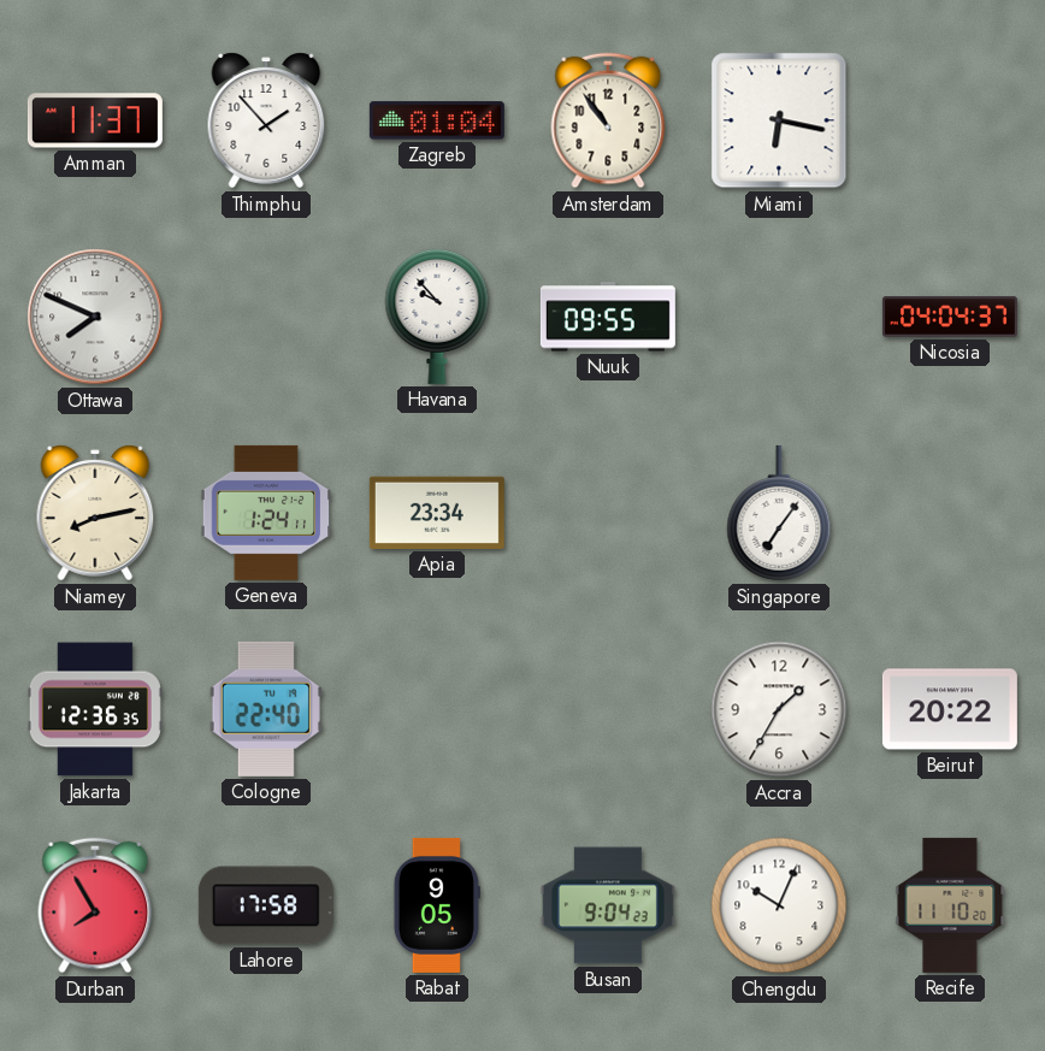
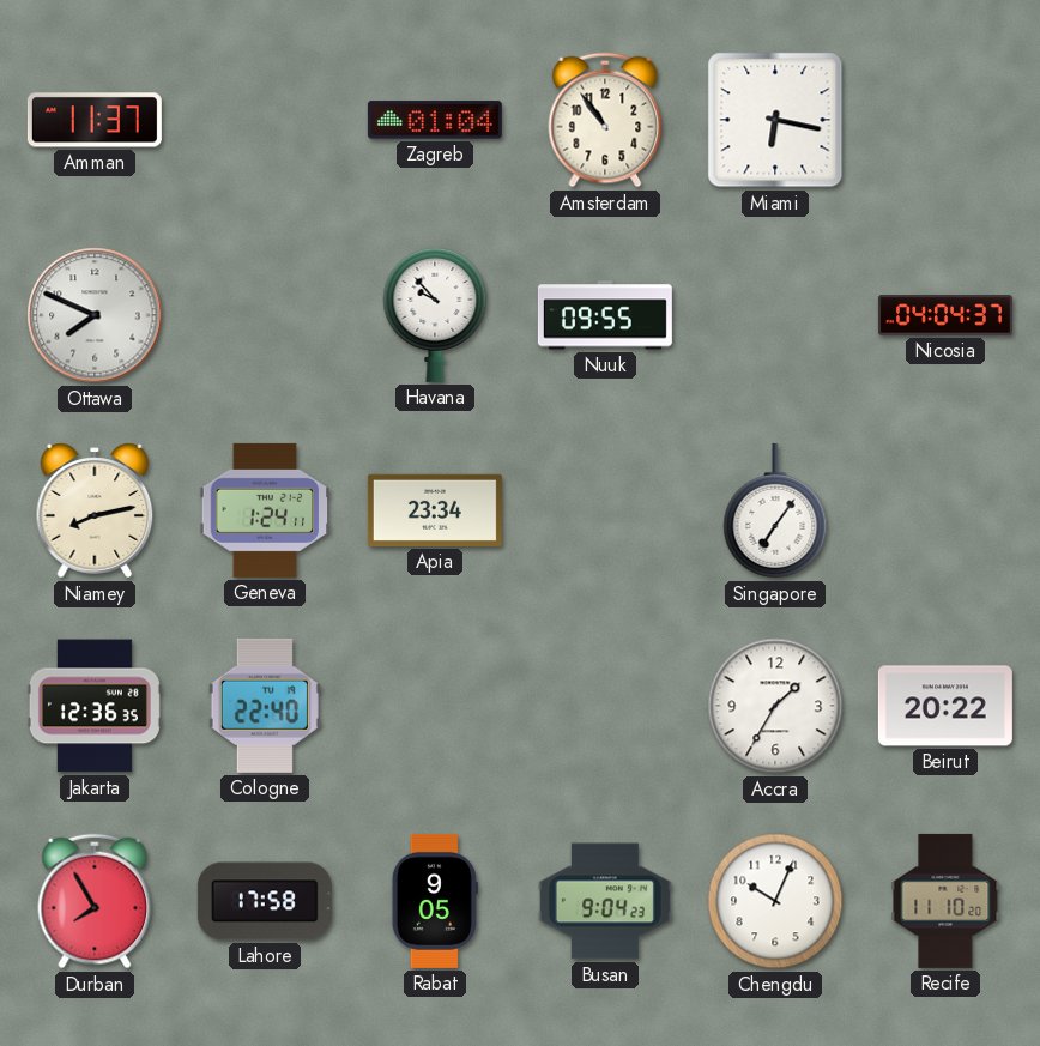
Thimphu: 1:53 -> none
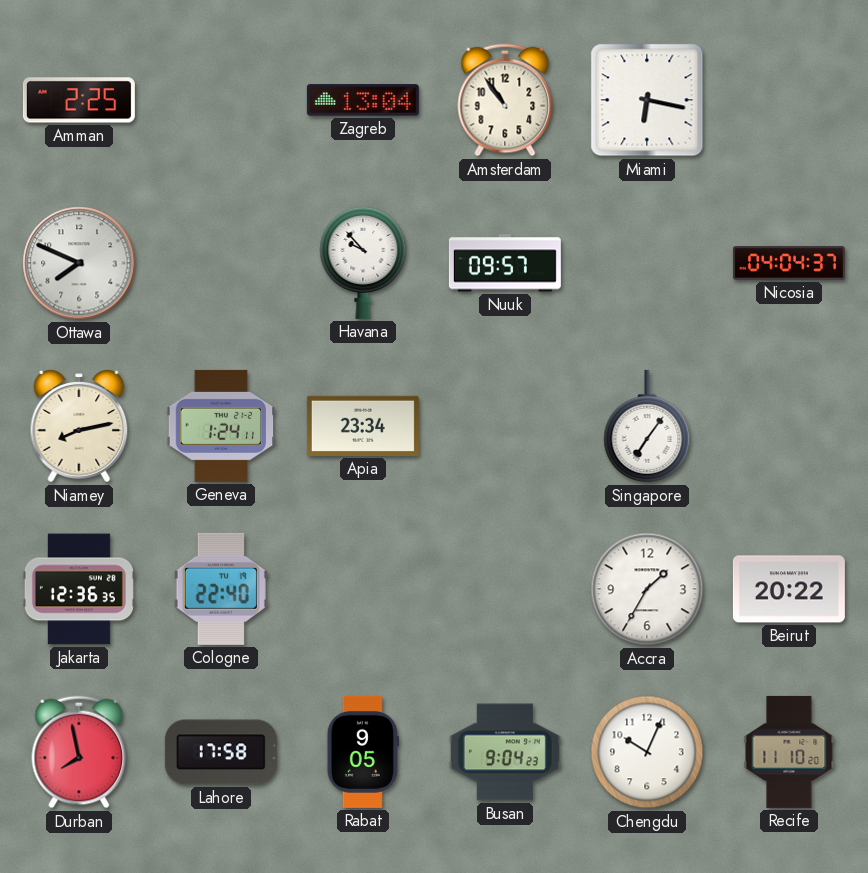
Amman: 11:37 -> 2:25
Zagreb: 01:04 -> 13:04
Nuuk: 09:55 -> 09:57
Durban: 7:55 -> 7:58
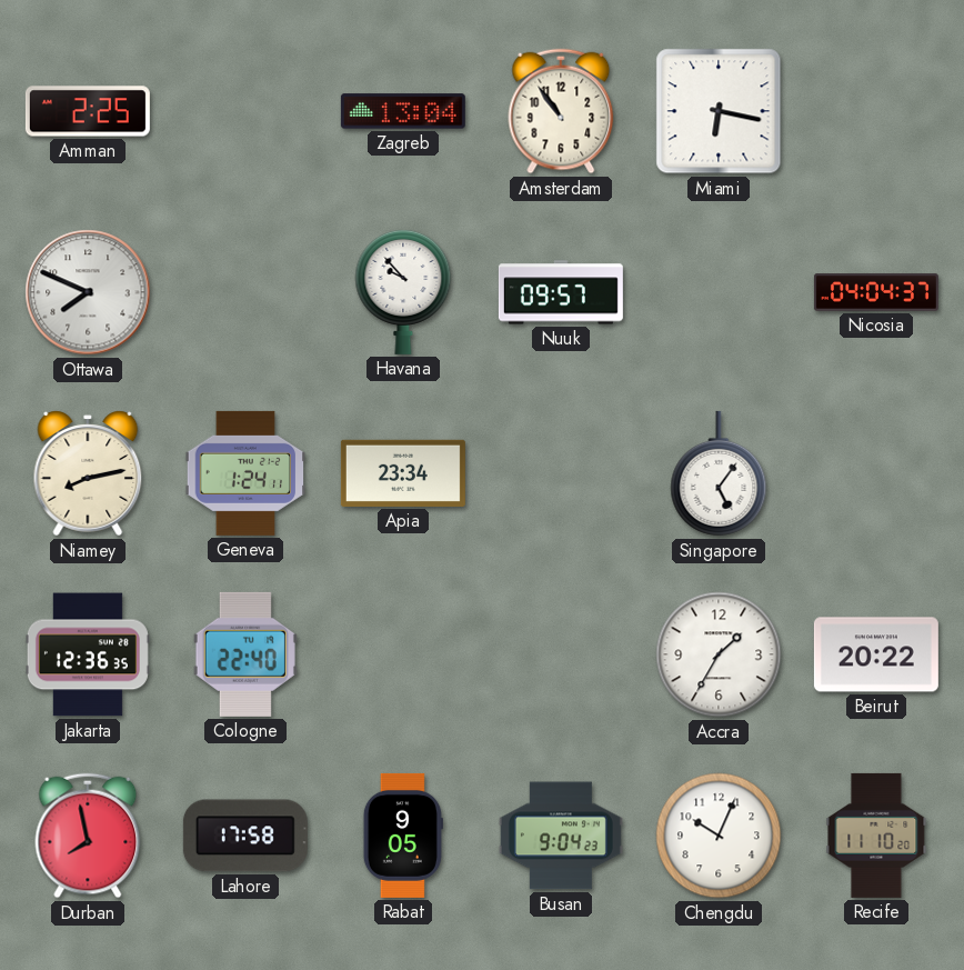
Singapore: 7:06 -> 5:06
